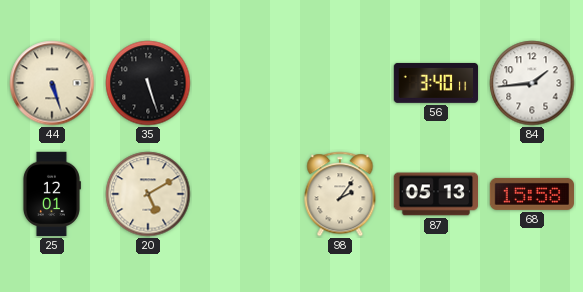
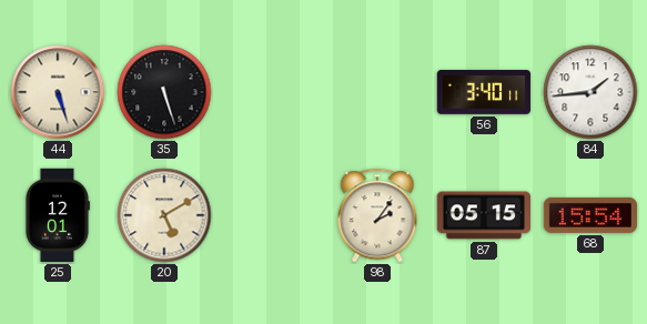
87: 05:13 -> 05:15
68: 15:58 -> 15:54
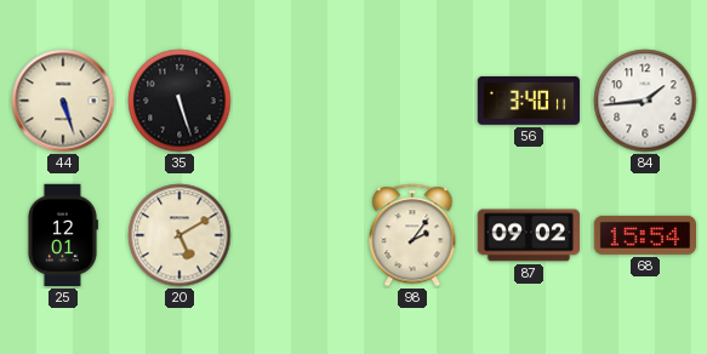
87: 05:15 -> 09:02
